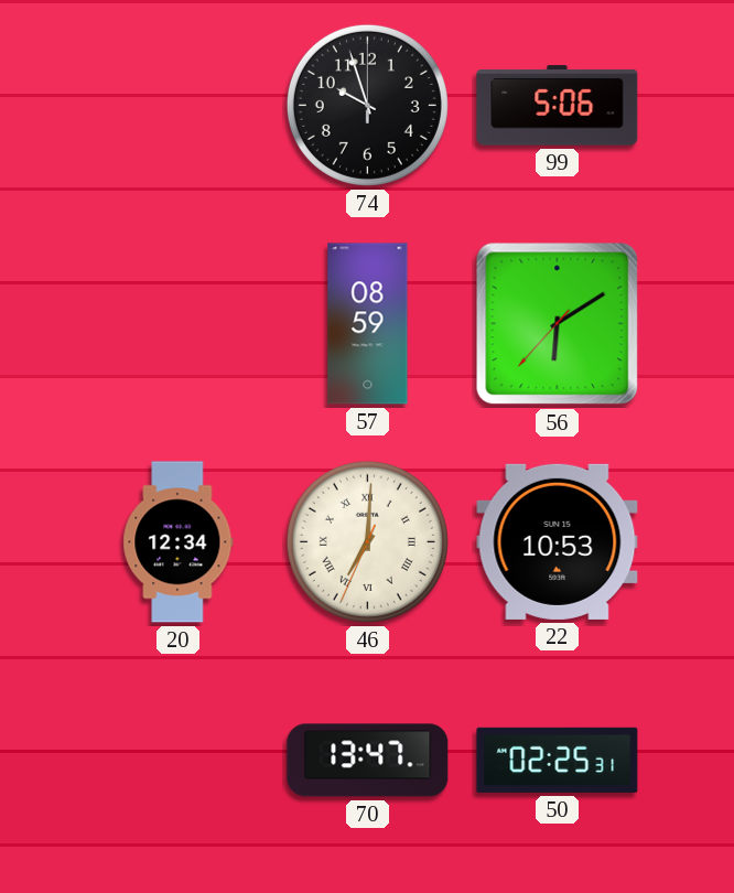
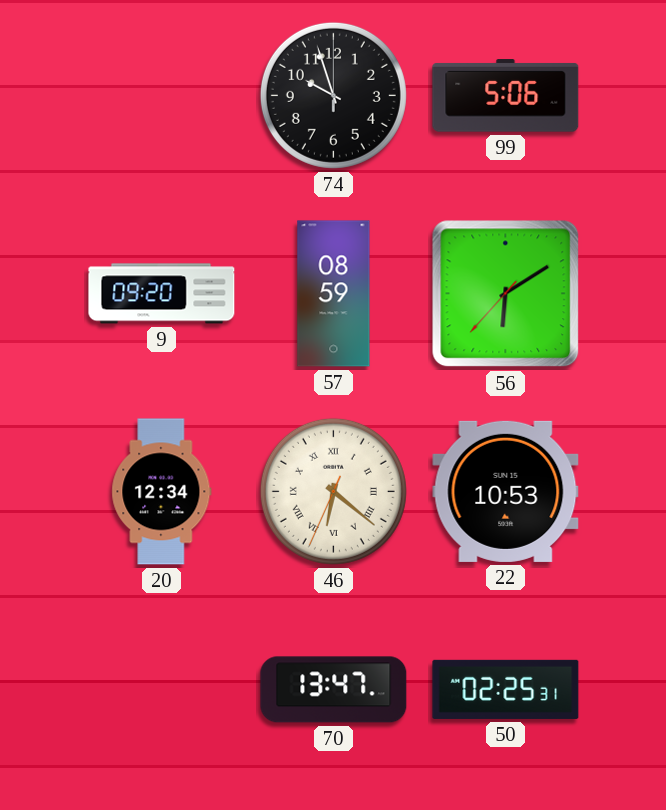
9: none -> 09:20
46: 7:00 -> 6:21
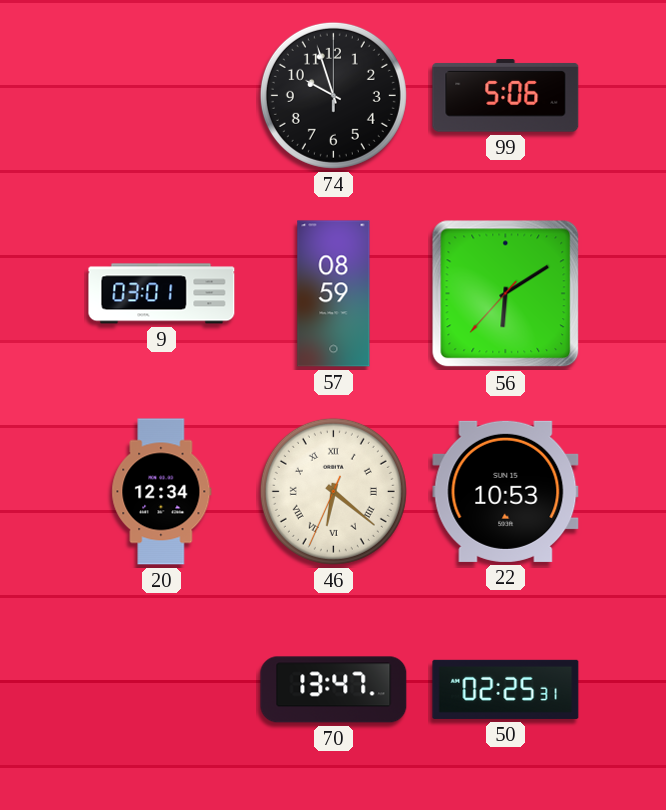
9: 09:20 -> 03:01
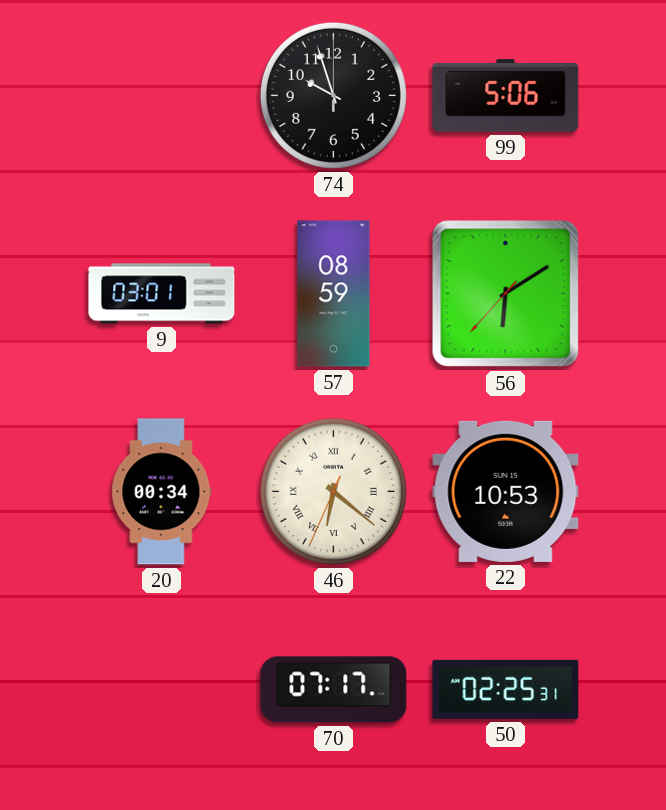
20: 12:34 -> 00:34
70: 13:47 -> 07:17
